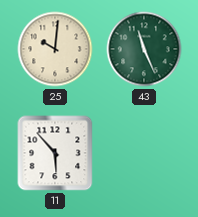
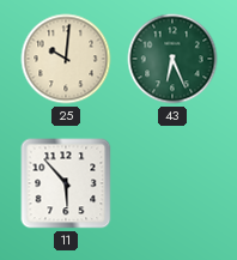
43: 11:26 -> 6:26
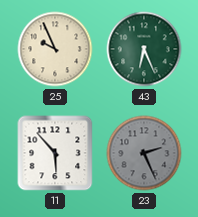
25: 10:01 -> 9:56
23: none -> 2:26
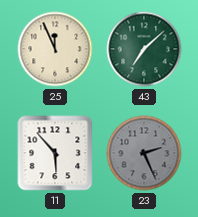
25: 9:56 -> 11:56
43: 6:26 -> 7:08
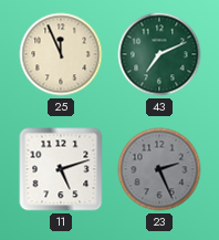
43: 7:08 -> 7:11
11: 5:53 -> 5:12
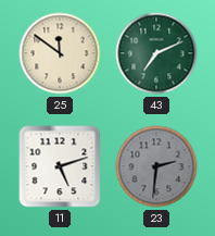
25: 11:56 -> 11:51
23: 2:26 -> 2:31
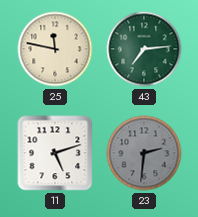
25: 11:51 -> 11:47
43: 7:11 -> 7:14
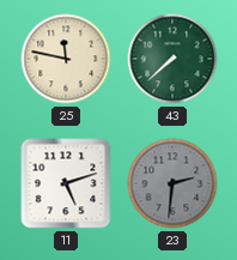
43: 7:14 -> 7:38
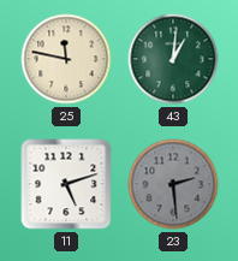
43: 7:38 -> 1:01
23: 2:31 -> 2:29
